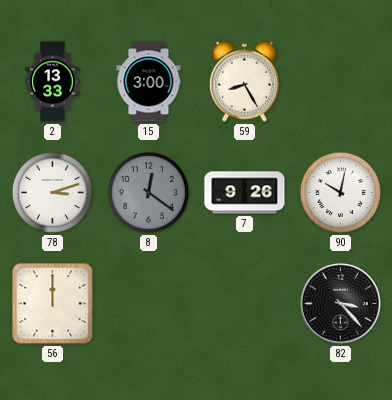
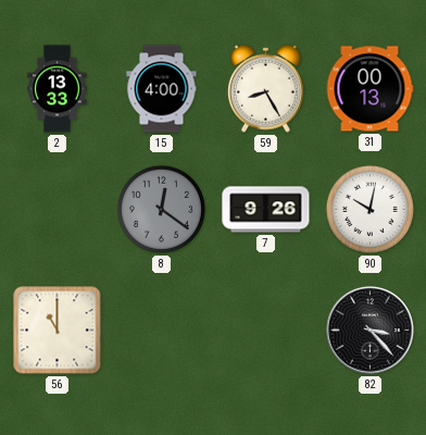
15: 3:00 -> 4:00
31: none -> 00:13
78: 3:12 -> none
56: 12:00 -> 11:00
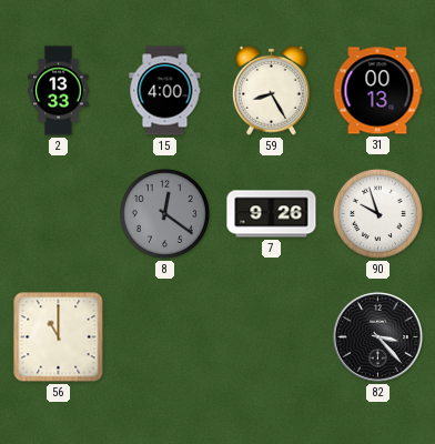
90: 10:02 -> 9:57
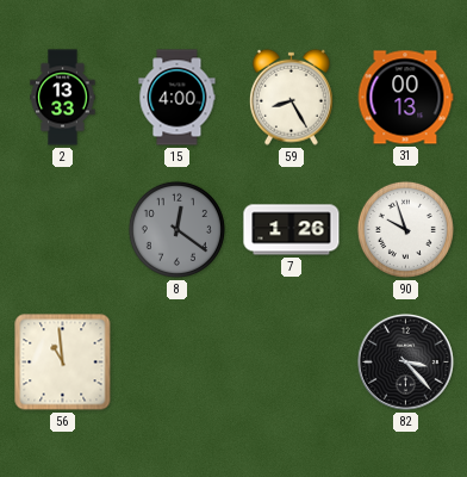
7: 9:26 -> 1:26
56: 11:00 -> 10:59
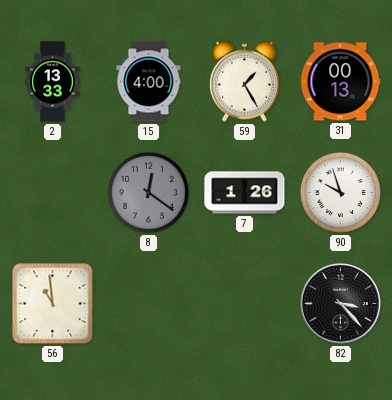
59: 8:25 -> 1:25
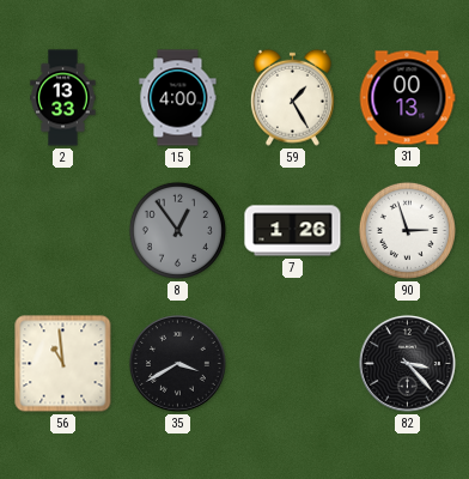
8: 12:21 -> 12:54
90: 9:57 -> 2:57
35: none -> 3:40
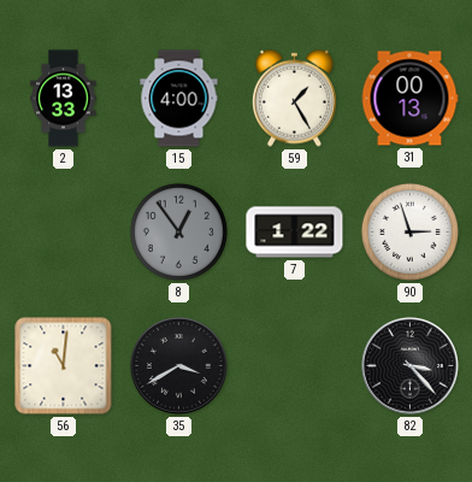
7: 1:26 -> 1:22
56: 10:59 -> 11:01
